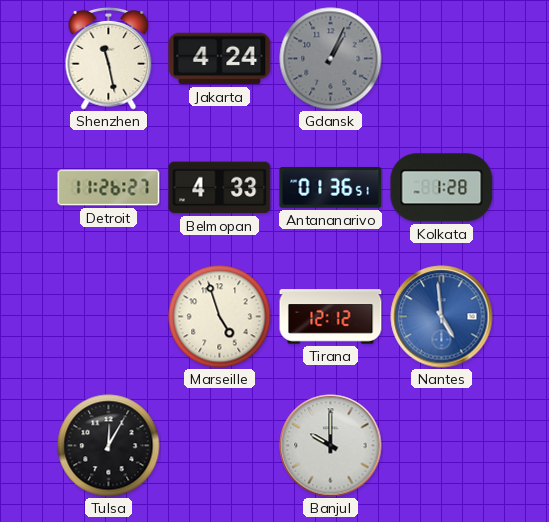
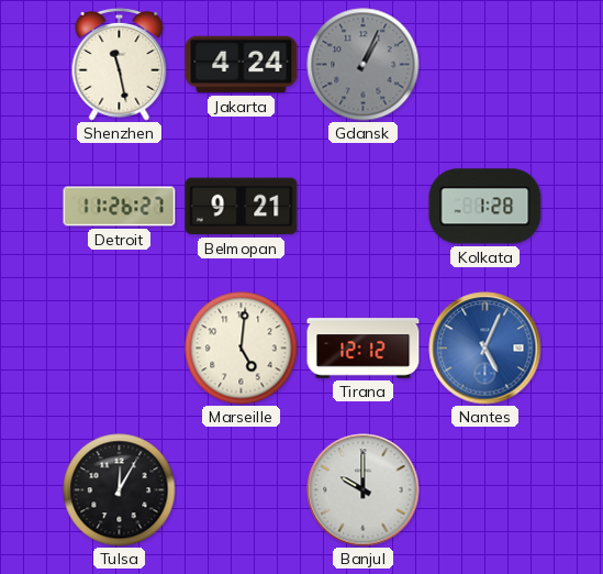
Belmopan: 4:33 -> 9:21
Antananarivo: 01:36 -> none
Marseille: 4:57 -> 5:01
Nantes: 4:59 -> 5:04
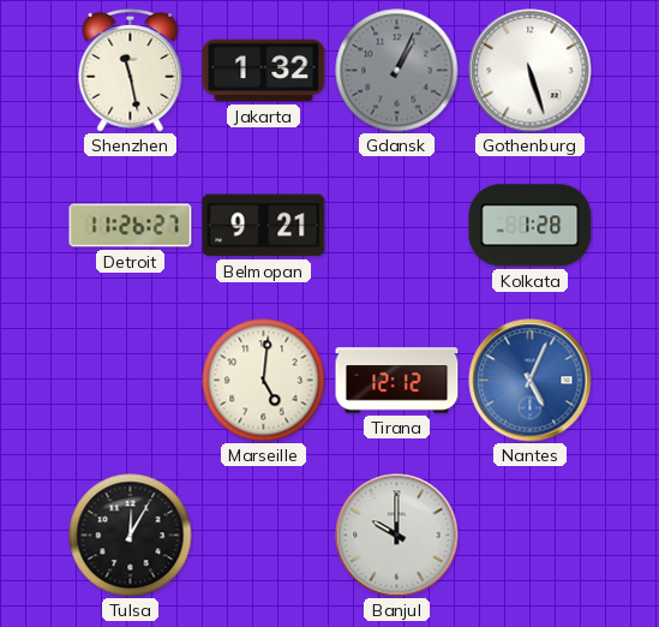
Jakarta: 4:24 -> 1:32
Gothenburg: none -> 5:27
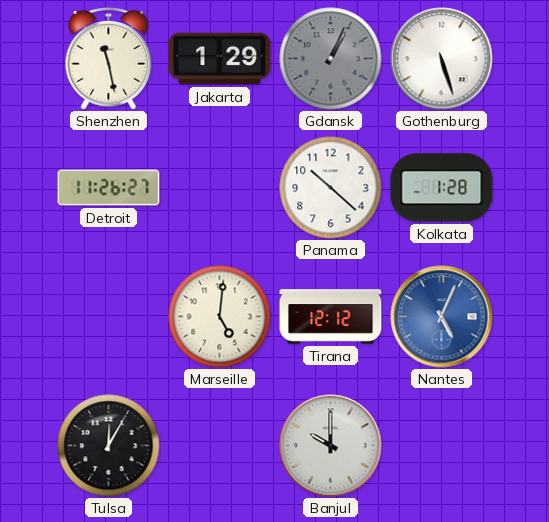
Jakarta: 1:32 -> 1:29
Belmopan: 9:21 -> none
Panama: none -> 10:22
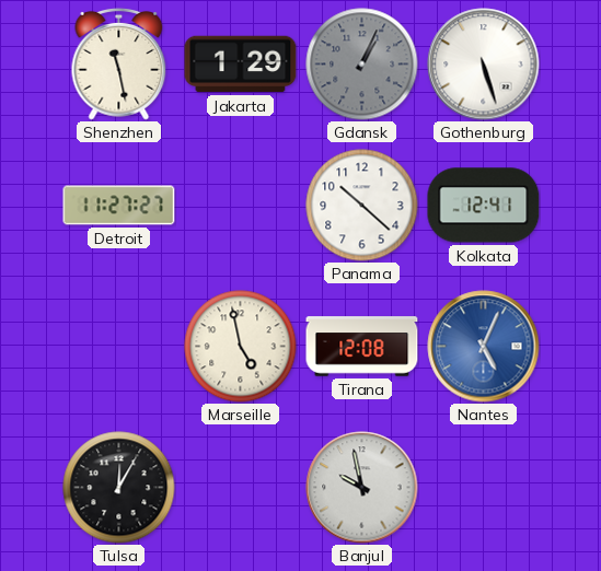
Detroit: 11:26 -> 11:27
Kolkata: 1:28 -> 12:41
Marseille: 5:01 -> 4:58
Tirana: 12:12 -> 12:08
Banjul: 10:00 -> 9:58
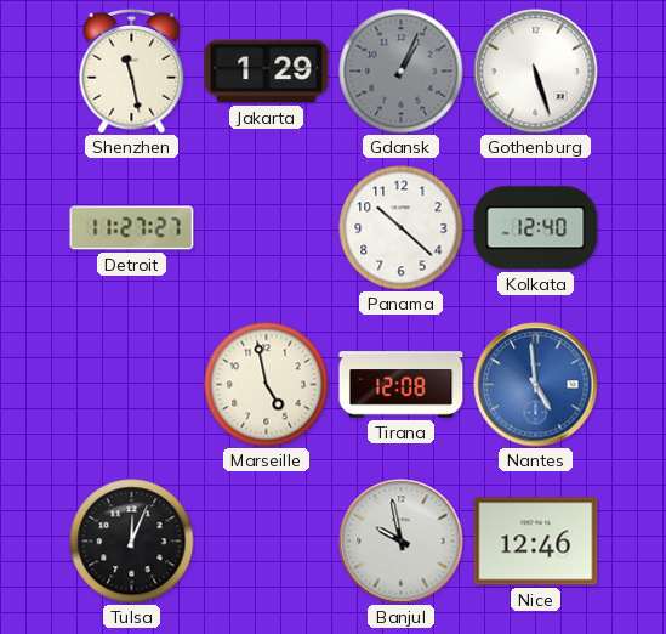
Kolkata: 12:41 -> 12:40
Nantes: 5:04 -> 4:59
Tulsa: 12:05 -> 12:04
Nice: none -> 12:46
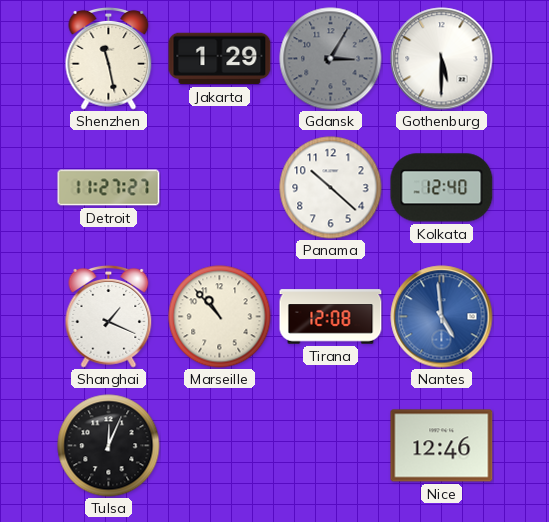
Gdansk: 1:04 -> 3:05
Gothenburg: 5:27 -> 5:30
Shanghai: none -> 1:19
Marseille: 4:58 -> 10:53
Banjul: 9:58 -> none
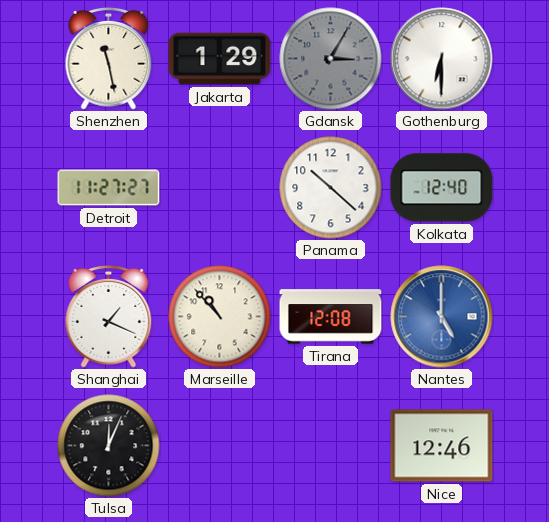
Gothenburg: 5:30 -> 6:30
Nantes: 4:59 -> 5:00
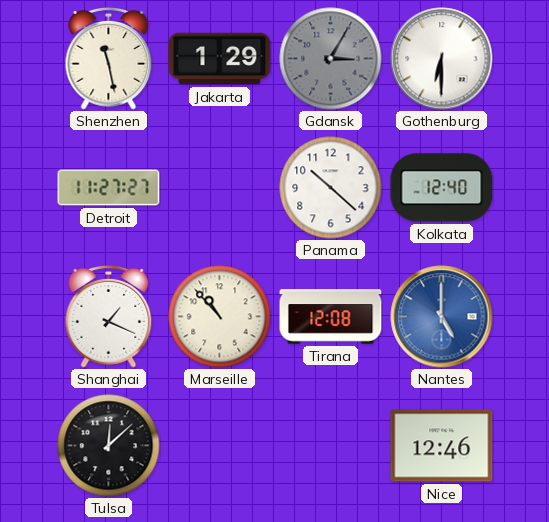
Tulsa: 12:04 -> 12:08
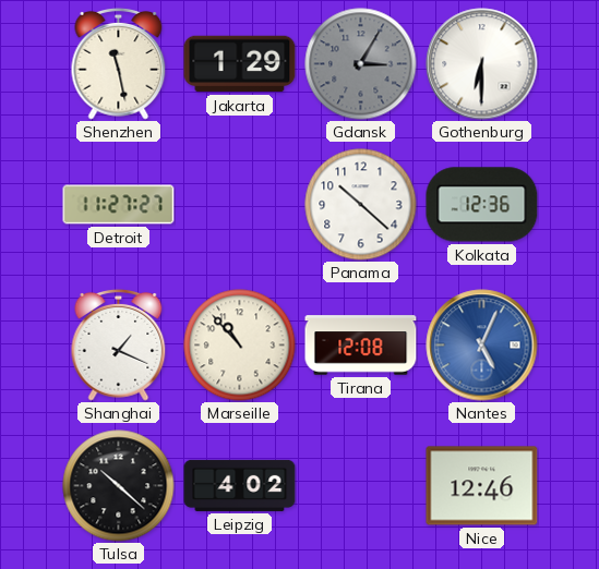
Kolkata: 12:40 -> 12:36
Nantes: 5:00 -> 5:04
Tulsa: 12:08 -> 10:22
Leipzig: none -> 4:02
